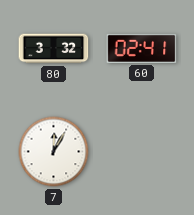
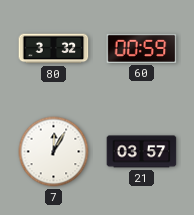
60: 02:41 -> 00:59
21: none -> 03:57
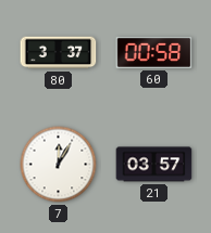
80: 3:32 -> 3:37
60: 00:59 -> 00:58
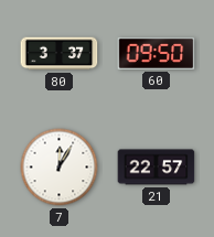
60: 00:58 -> 09:50
21: 03:57 -> 22:57
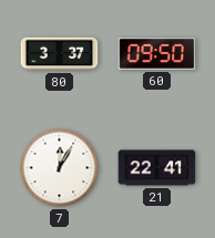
21: 22:57 -> 22:41
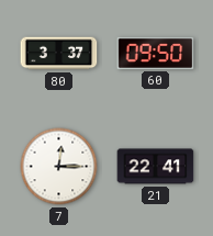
7: 12:05 -> 12:15
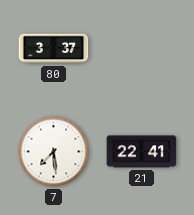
60: 09:50 -> none
7: 12:15 -> 7:29
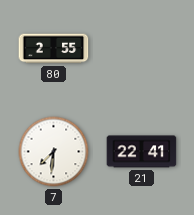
80: 3:37 -> 2:55
7: 7:29 -> 7:31
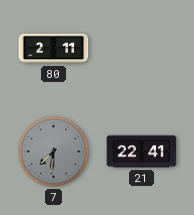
80: 2:55 -> 2:11
7 dial: white -> grey
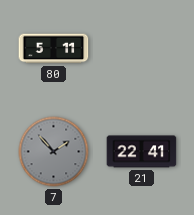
80: 2:11 -> 5:11
7: 7:31 -> 1:53
